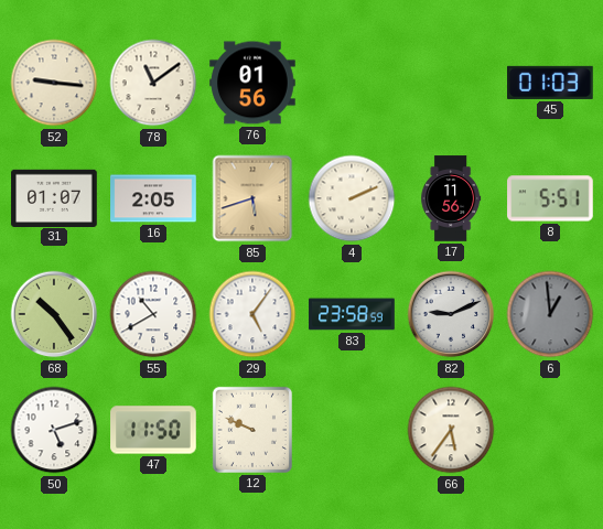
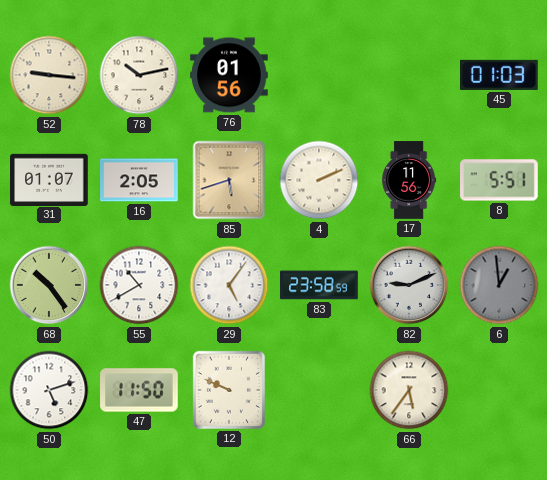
78: 11:09 -> 10:13
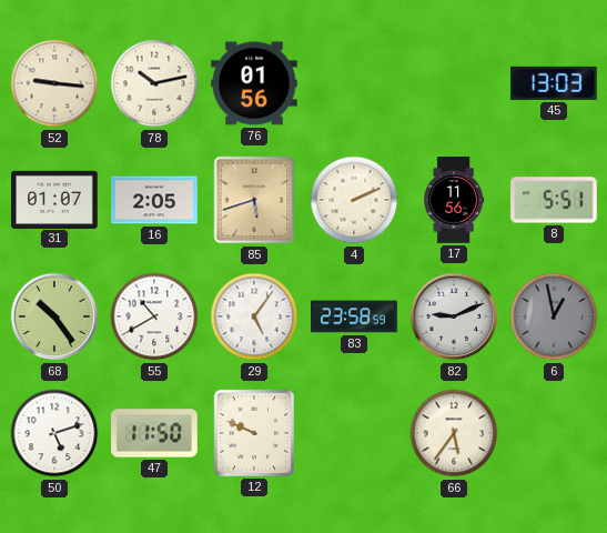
45: 01:03 -> 13:03
6: 12:59 -> 12:58
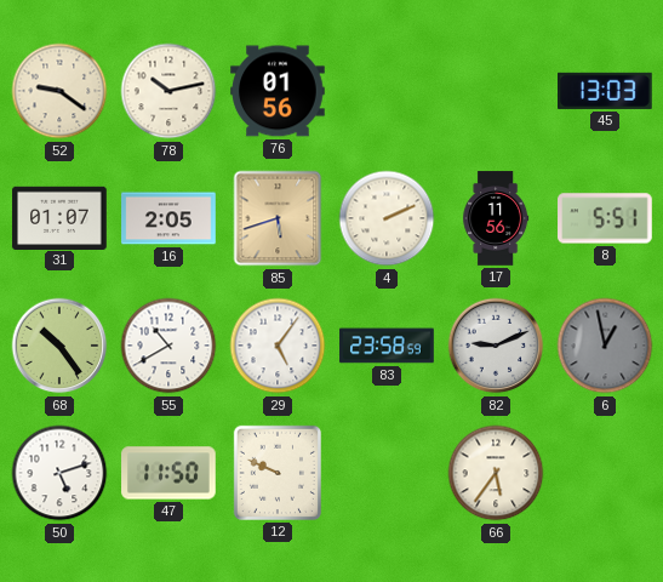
52: 9:16 -> 9:21
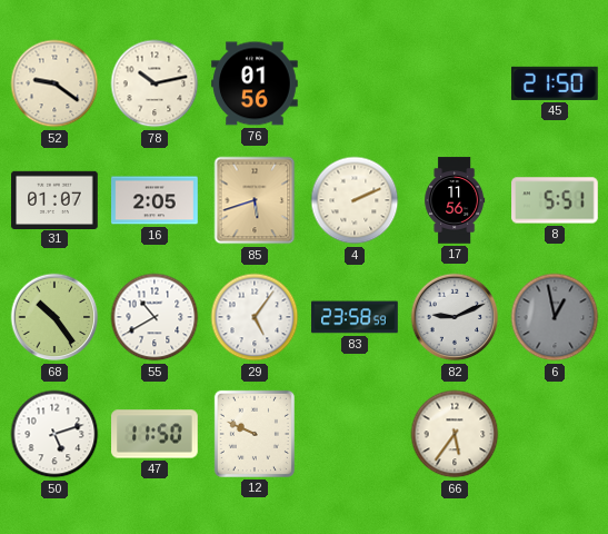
45: 13:03 -> 21:50
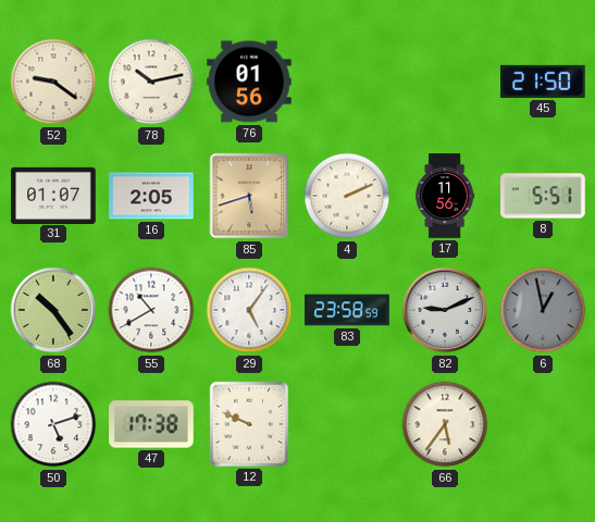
47: 11:50 -> 17:38
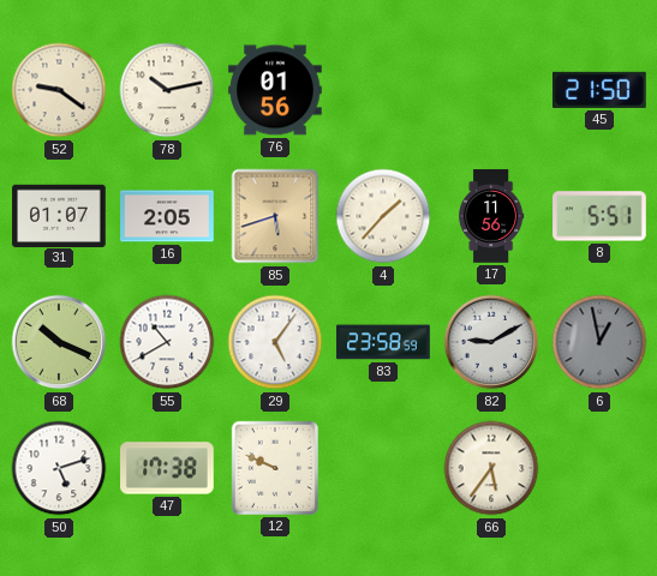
4: 2:11 -> 1:37
68: 10:24 -> 10:19
82: 9:11 -> 9:10
